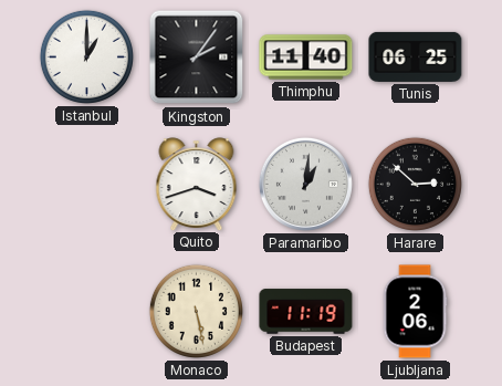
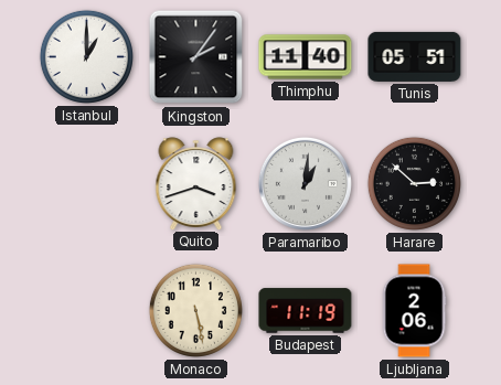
Tunis: 06:25 -> 05:51
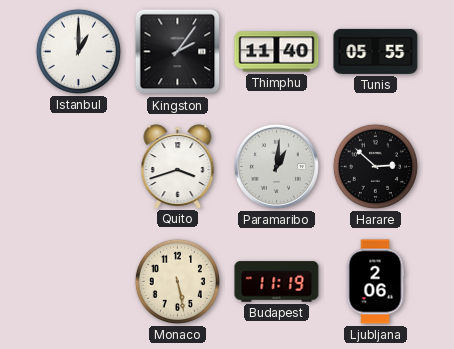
Tunis: 05:51 -> 05:55
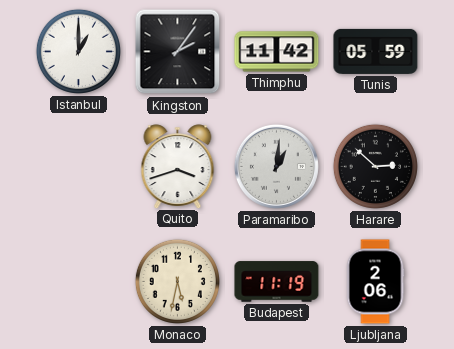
Thimphu: 11:40 -> 11:42
Tunis: 05:55 -> 05:59
Monaco: 5:28 -> 5:32
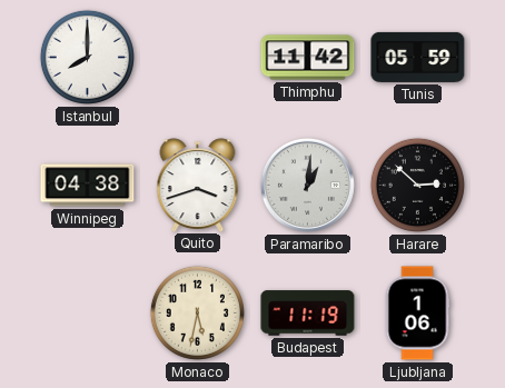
Istanbul: 1:00 -> 8:00
Kingston: 2:06 -> none
Winnipeg: none -> 04:38
Ljubljana: 2:06 -> 1:06
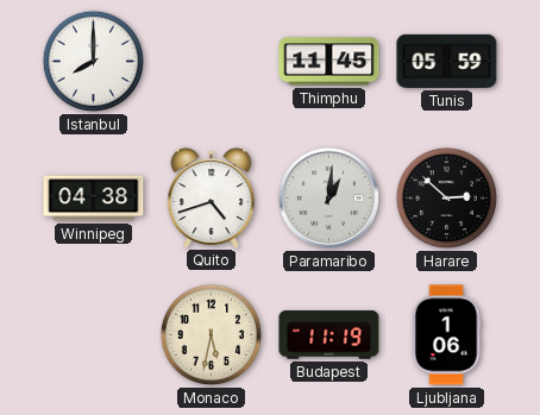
Thimphu: 11:42 -> 11:45
Quito: 3:42 -> 4:42
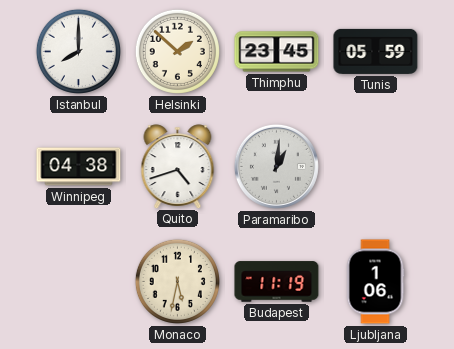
Helsinki: none -> 1:52
Thimphu: 11:45 -> 23:45
Harare: 2:52 -> none
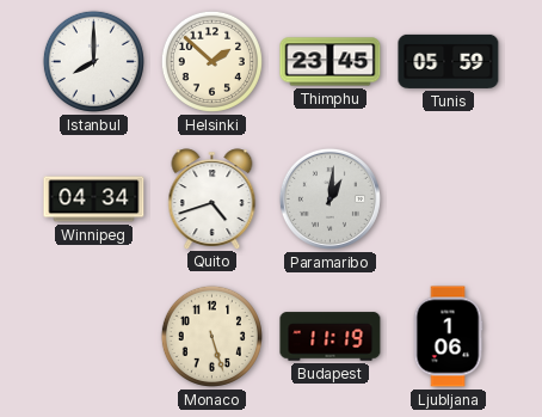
Winnipeg: 04:38 -> 04:34
Monaco: 5:32 -> 5:27
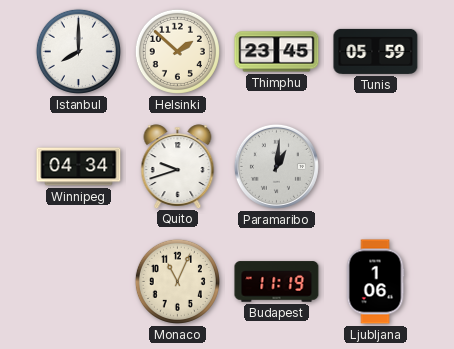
Quito: 4:42 -> 9:42
Monaco: 5:27 -> 11:04
